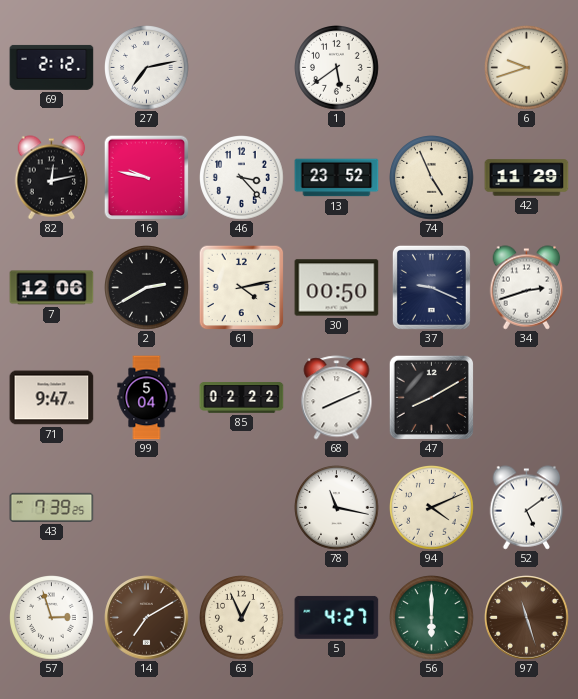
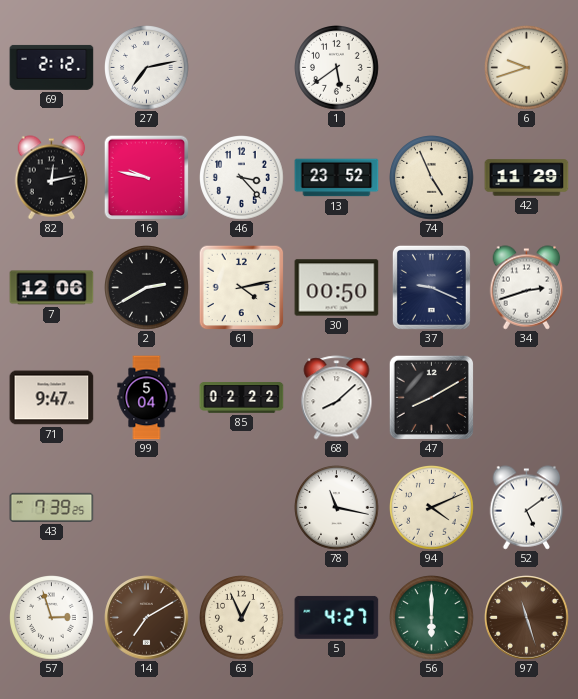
68: 8:11 -> 8:08
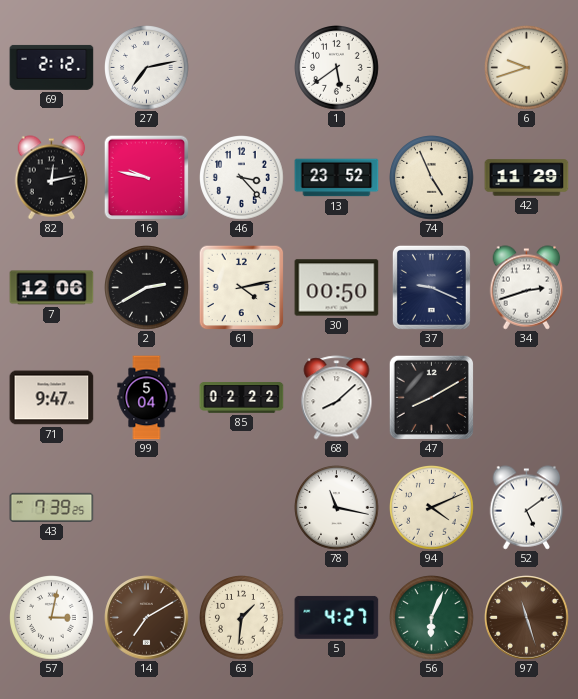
57: 2:57 -> 3:02
63: 12:56 -> 1:31
56: 6:00 -> 6:04
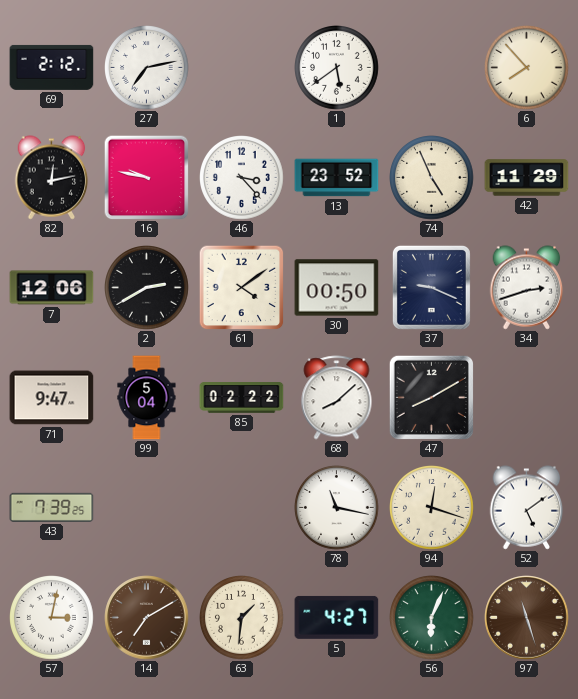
6: 9:42 -> 7:53
61: 4:13 -> 4:09
94: 4:11 -> 12:18
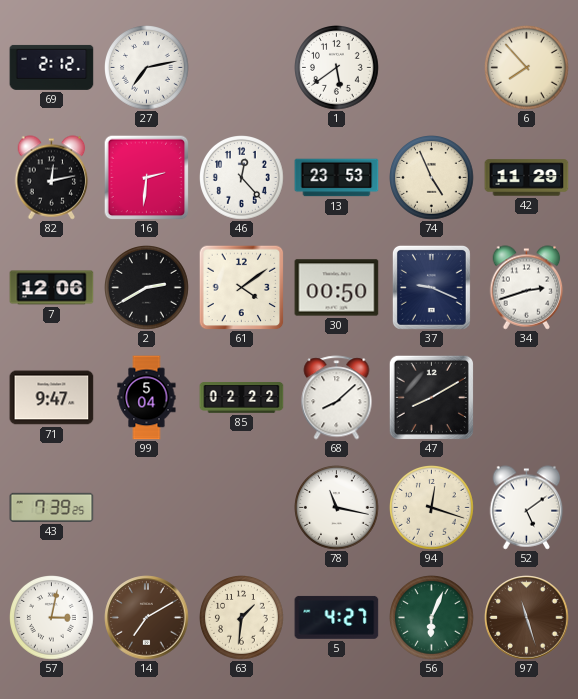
16: 9:47 -> 2:31
46: 3:23 -> 12:23
13: 23:52 -> 23:53
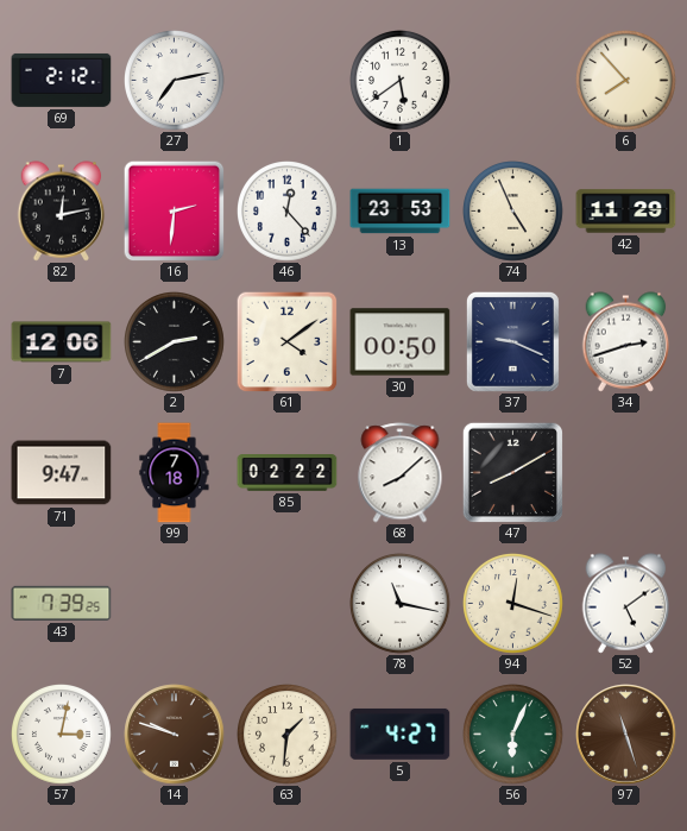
99: 5:04 -> 7:18
14: 7:10 -> 9:48
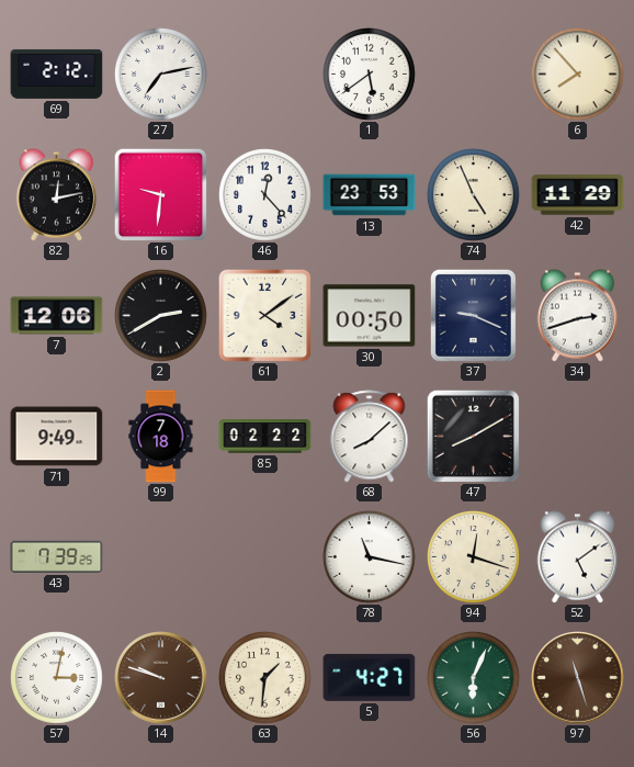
16: 2:31 -> 9:31
71: 9:47 -> 9:49
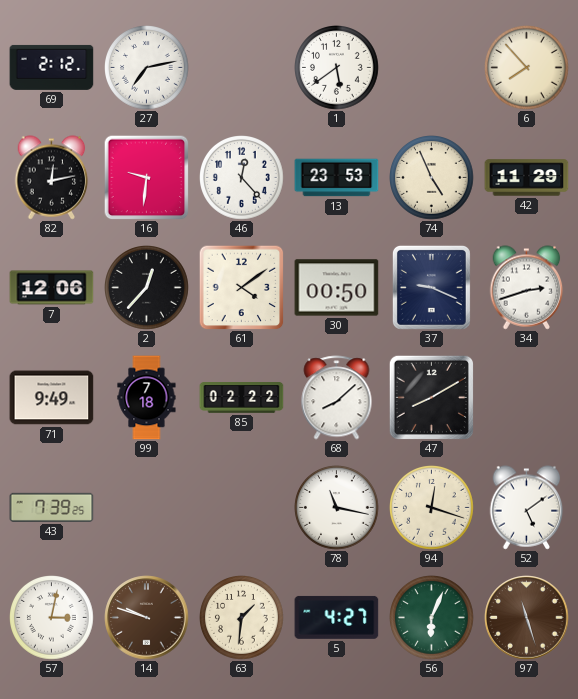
2: 2:40 -> 12:37
